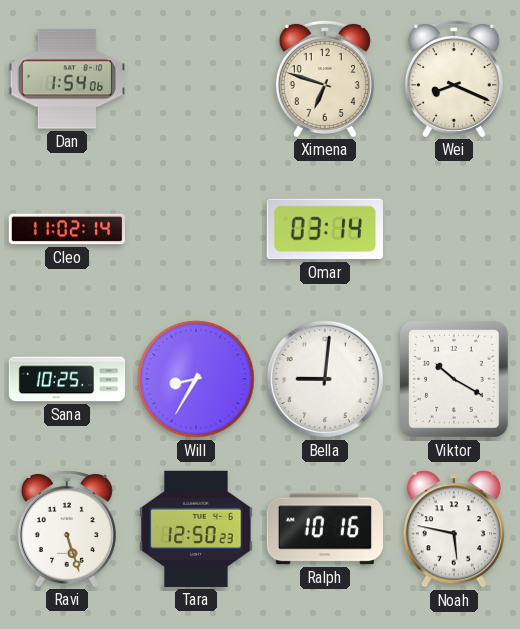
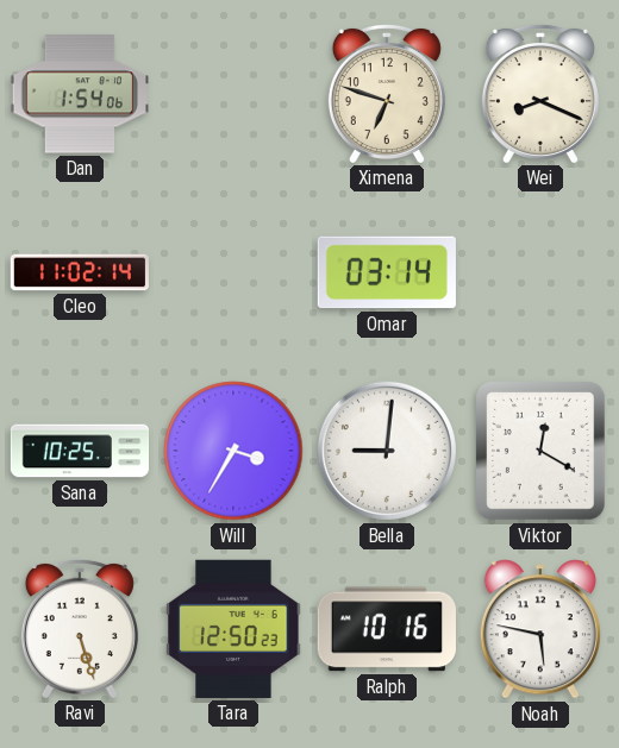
Will: 8:35 -> 3:35
Viktor: 10:20 -> 12:20
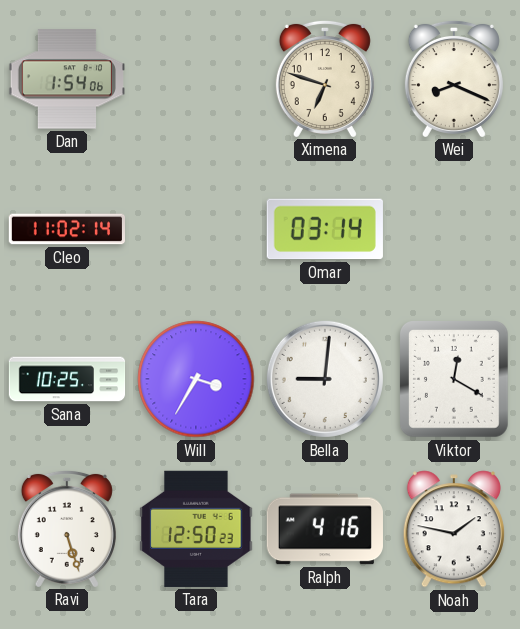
Ralph: 10:16 -> 4:16
Noah: 5:47 -> 1:47
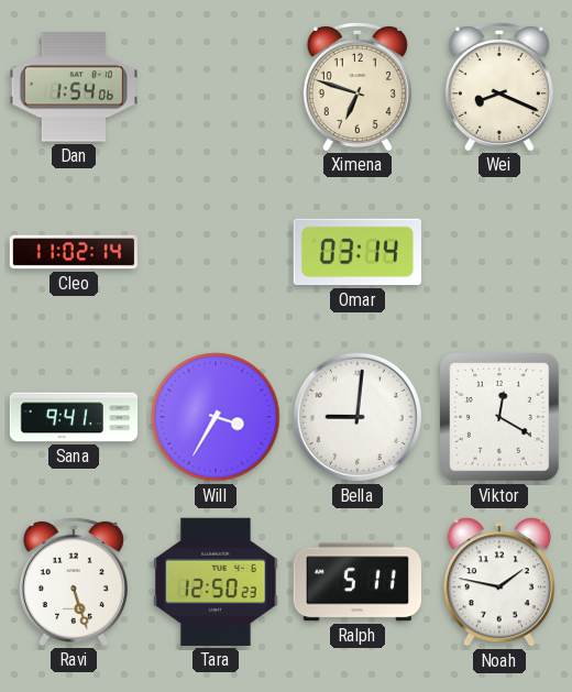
Sana: 10:25 -> 9:41
Ralph: 4:16 -> 5:11
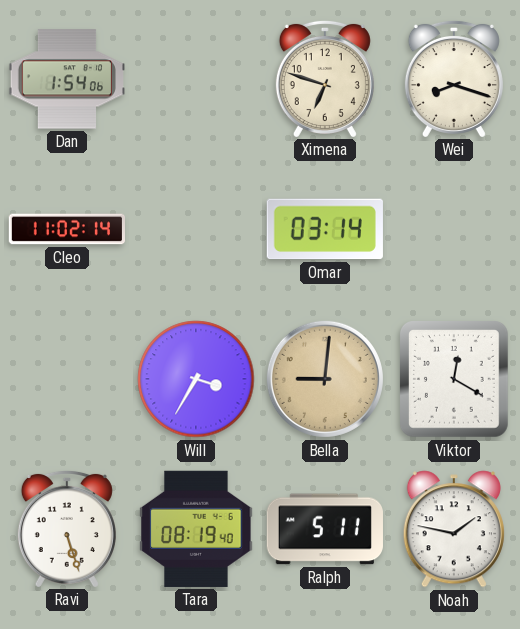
Wei: 8:19 -> 8:18
Sana: 9:41 -> none
Bella dial: white -> champagne
Tara: 12:50 -> 08:19
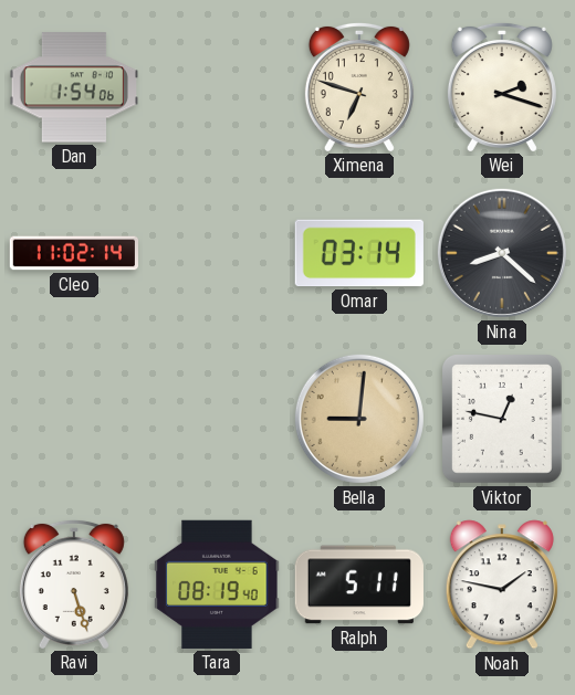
Wei: 8:18 -> 2:18
Nina: none -> 8:22
Will: 3:35 -> none
Viktor: 12:20 -> 12:47
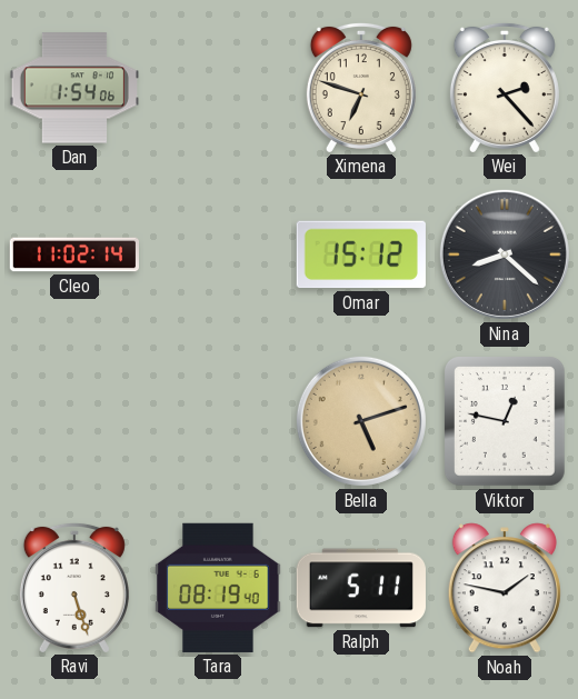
Wei: 2:18 -> 2:23
Omar: 03:14 -> 15:12
Bella: 9:01 -> 5:12
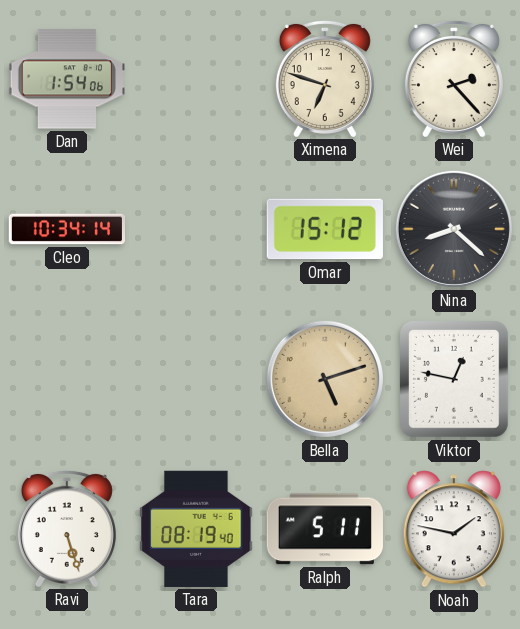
Cleo: 11:02 -> 10:34
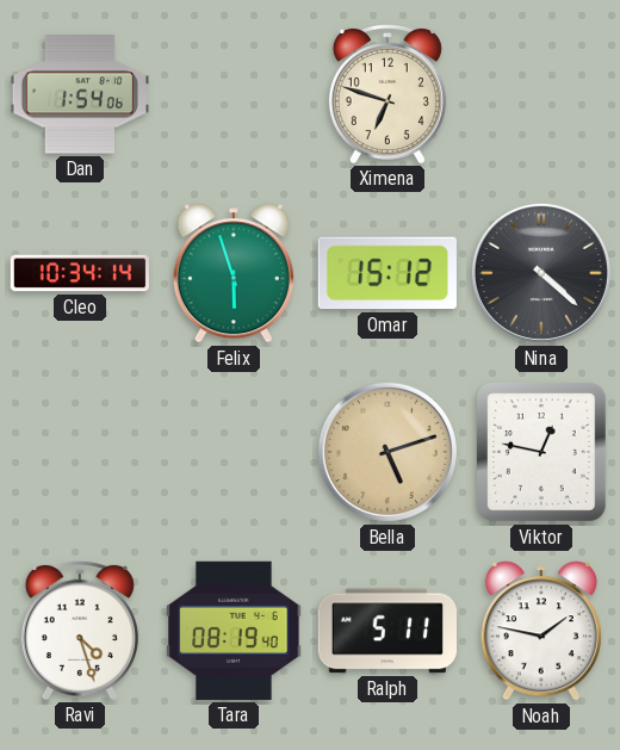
Wei: 2:23 -> none
Felix: none -> 5:57
Nina: 8:22 -> 4:22
Ravi: 5:27 -> 4:27
